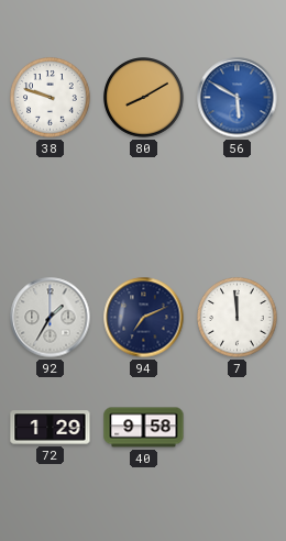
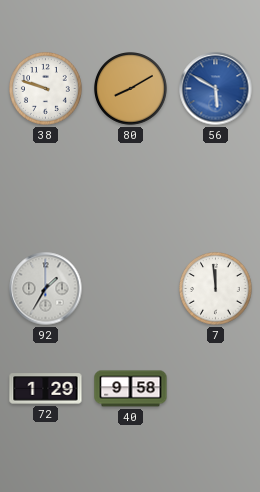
94: 7:11 -> none
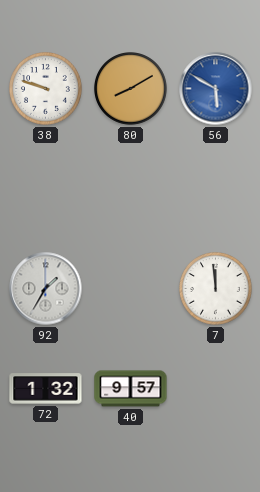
72: 1:29 -> 1:32
40: 9:58 -> 9:57
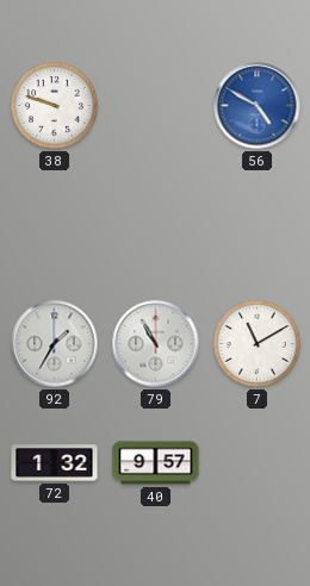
80: 8:10 -> none
56: 5:50 -> 4:50
79: none -> 10:55
7: 11:59 -> 11:10
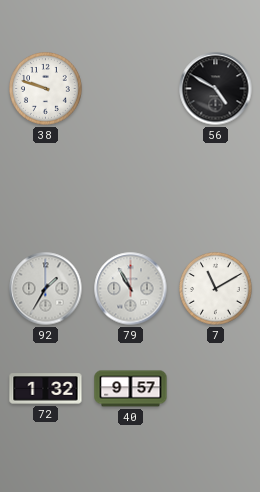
56 dial: blue -> black
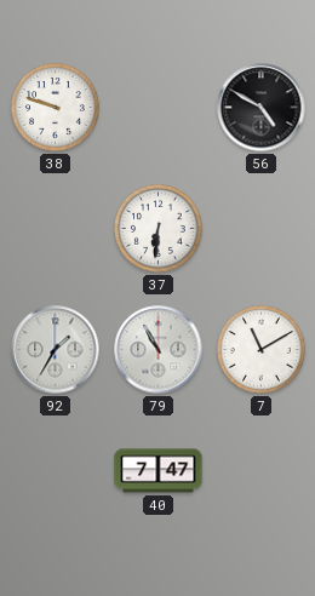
37: none -> 6:31
72: 1:32 -> none
40: 9:57 -> 7:47
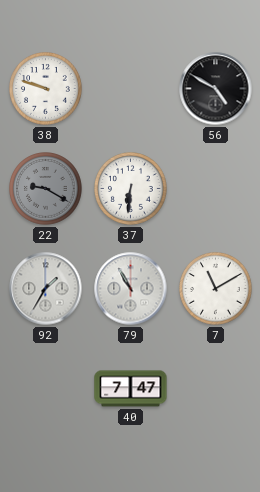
22: none -> 9:20
